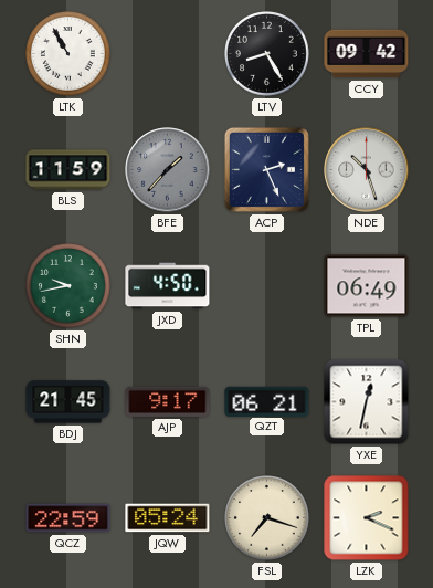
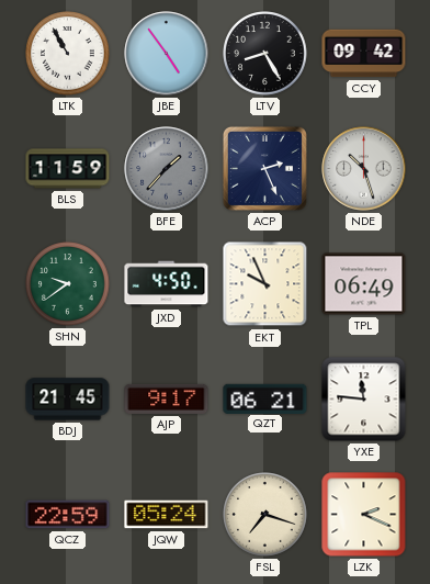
JBE: none -> 4:54
SHN: 9:43 -> 9:39
EKT: none -> 9:56
YXE: 12:32 -> 11:46
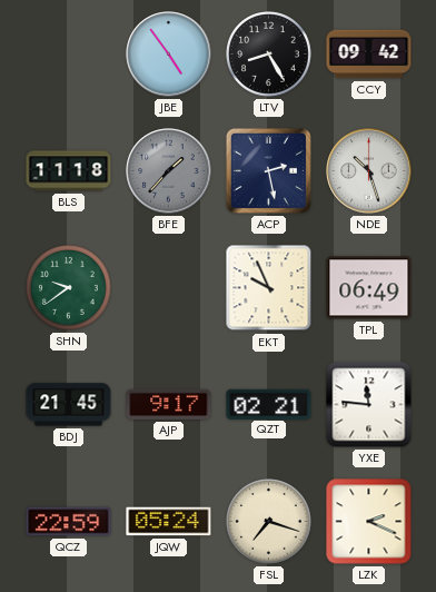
LTK: 10:55 -> none
BLS: 11:59 -> 11:18
ACP: 2:26 -> 2:28
JXD: 4:50 -> none
QZT: 06:21 -> 02:21
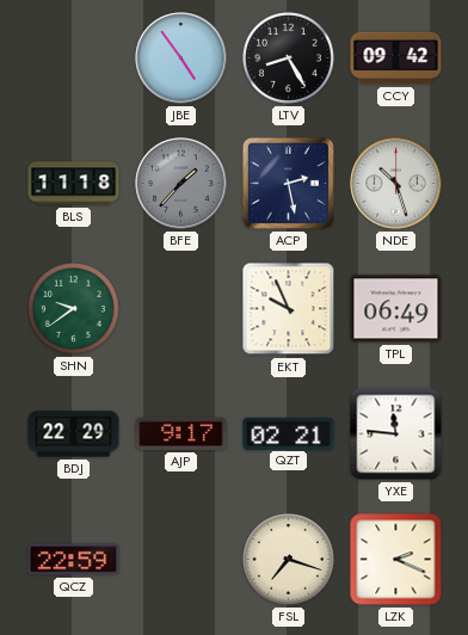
BDJ: 21:45 -> 22:29
JQW: 05:24 -> none
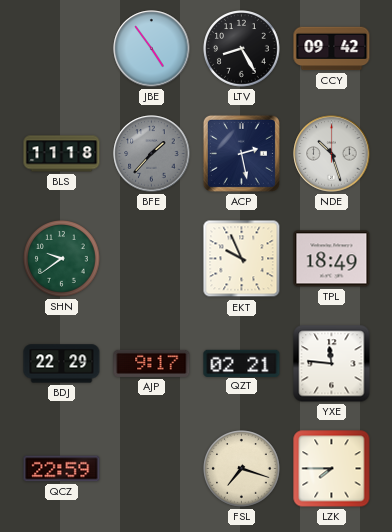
TPL: 06:49 -> 18:49
LZK: 2:19 -> 7:45
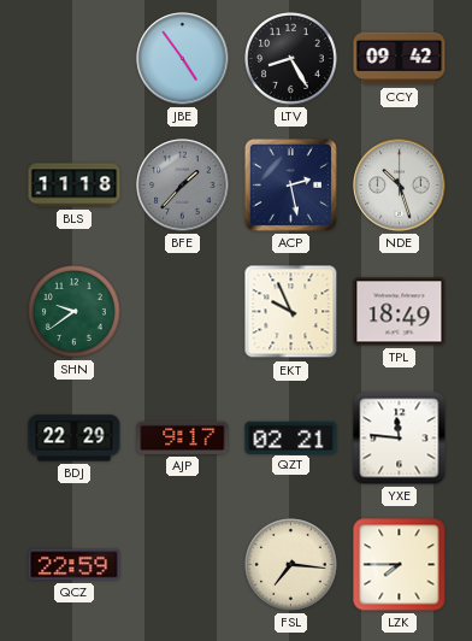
FSL: 7:18 -> 7:16
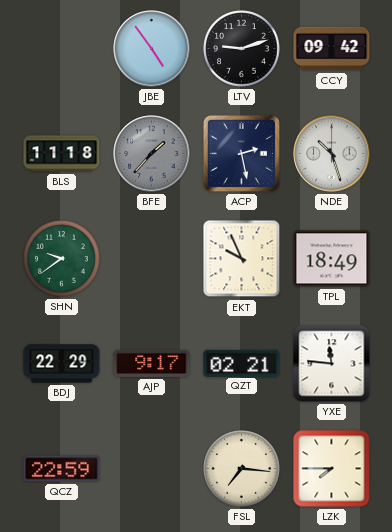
LTV: 8:25 -> 9:12
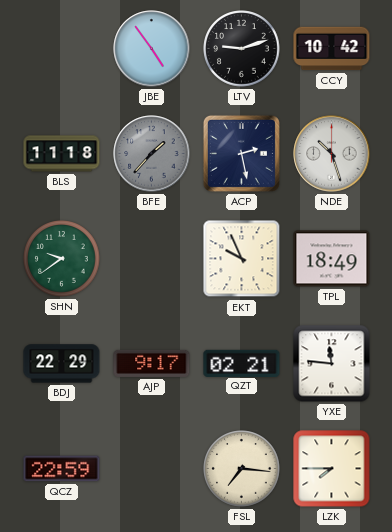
CCY: 09:42 -> 10:42
